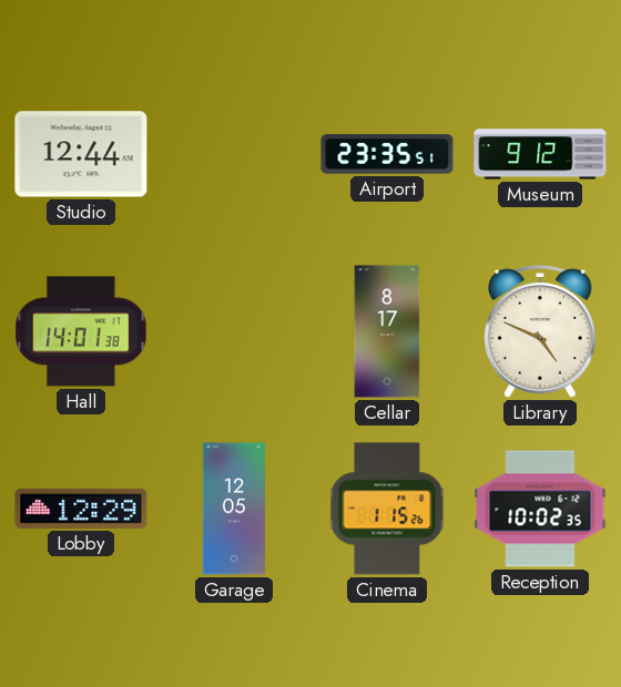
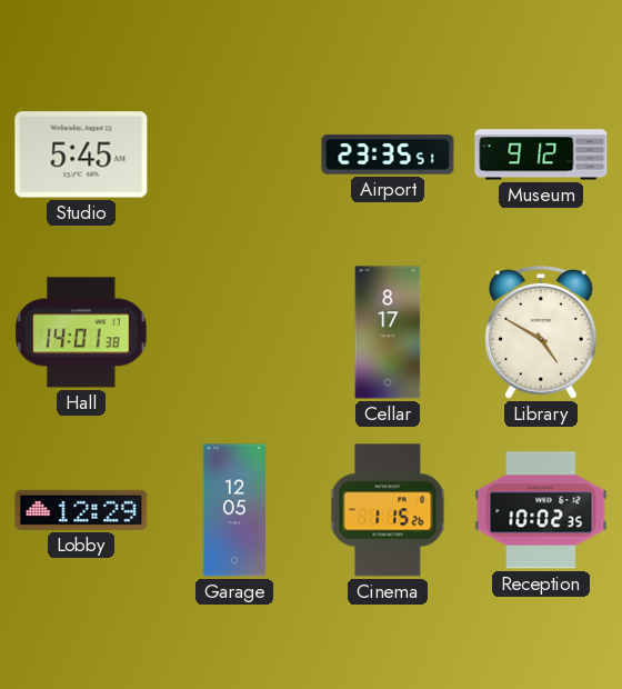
Studio: 12:44 -> 5:45
Library: 4:49 -> 4:50
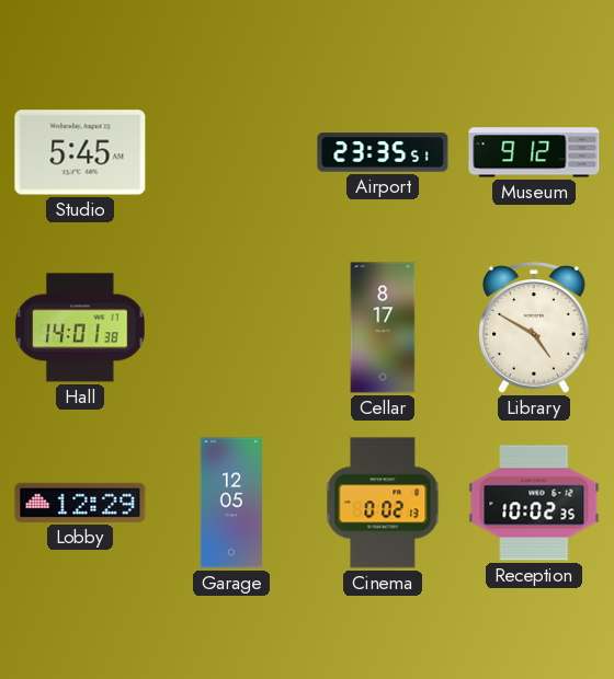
Cinema: 1:15 -> 0:02
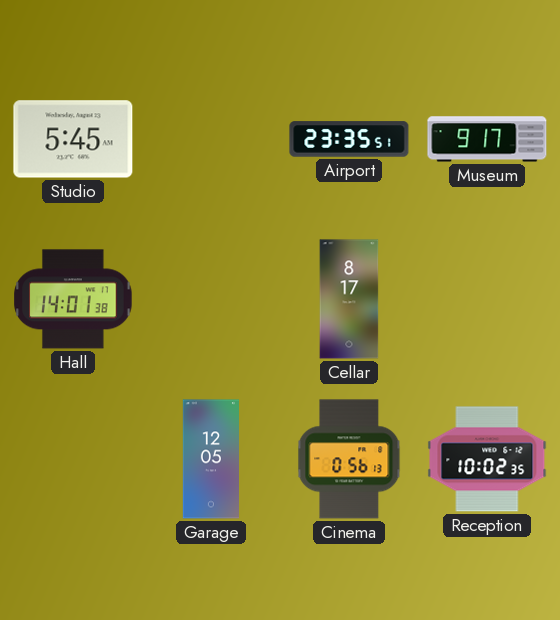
Museum: 9:12 -> 9:17
Library: 4:50 -> none
Lobby: 12:29 -> none
Cinema: 0:02 -> 0:56
